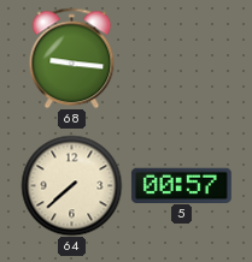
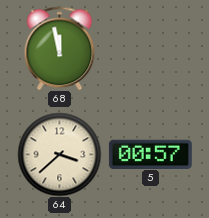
68: 9:16 -> 11:58
64: 7:38 -> 3:38
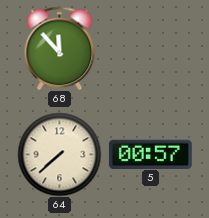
68: 11:58 -> 11:53
64: 3:38 -> 7:38
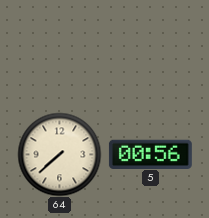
68: 11:53 -> none
5: 00:57 -> 00:56
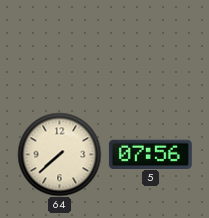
5: 00:56 -> 07:56
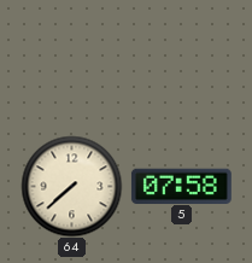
5: 07:56 -> 07:58
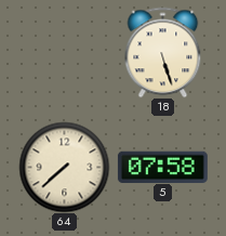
18: none -> 5:27
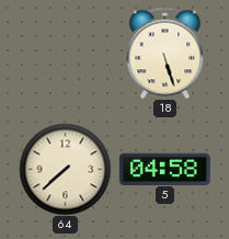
5: 07:58 -> 04:58
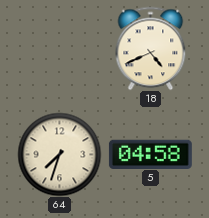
18: 5:27 -> 4:41
64: 7:38 -> 7:33
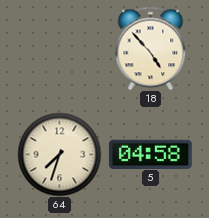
18: 4:41 -> 4:53
